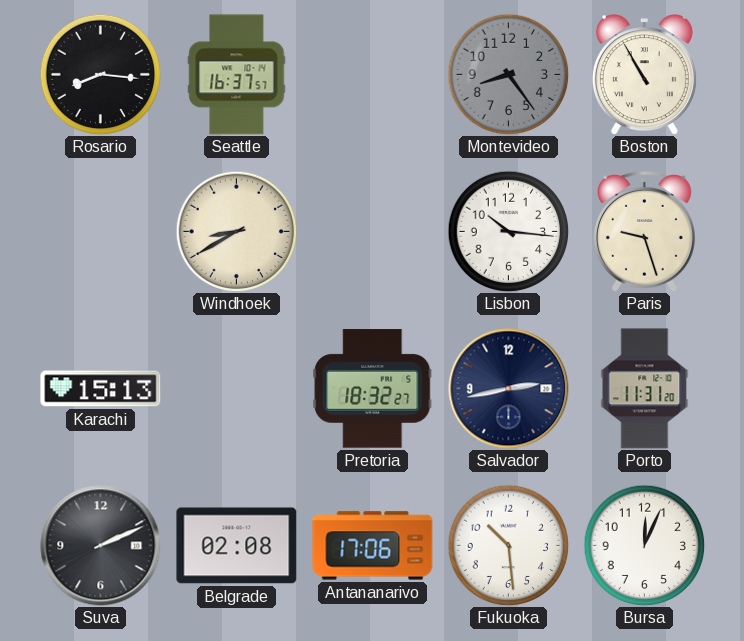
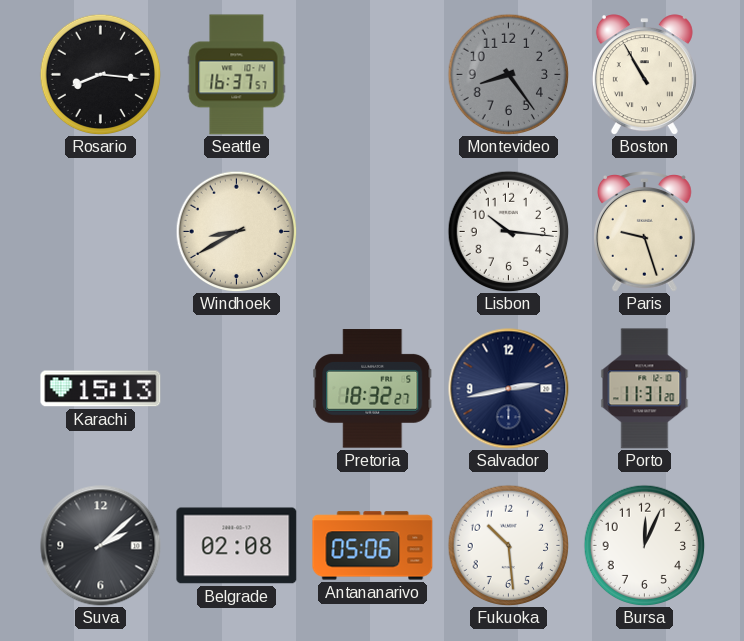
Suva: 2:11 -> 2:08
Antananarivo: 17:06 -> 05:06
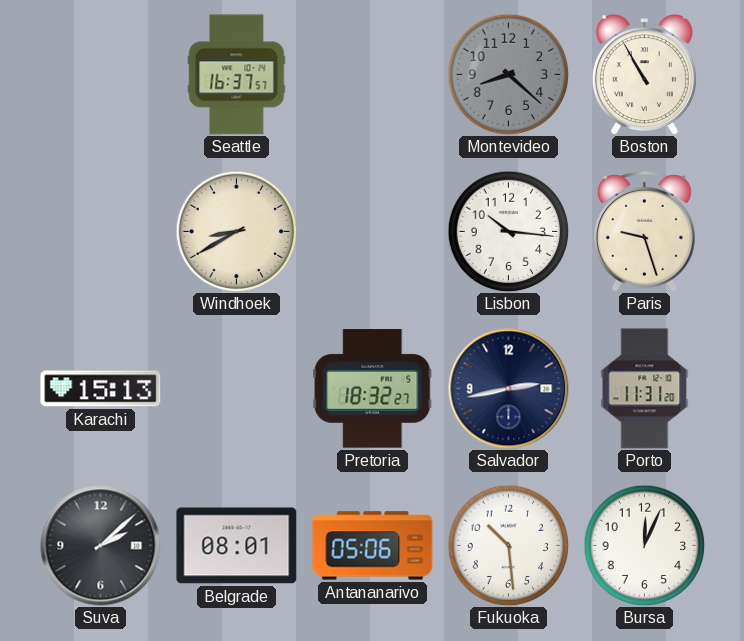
Rosario: 8:16 -> none
Montevideo: 8:24 -> 8:22
Belgrade: 02:08 -> 08:01
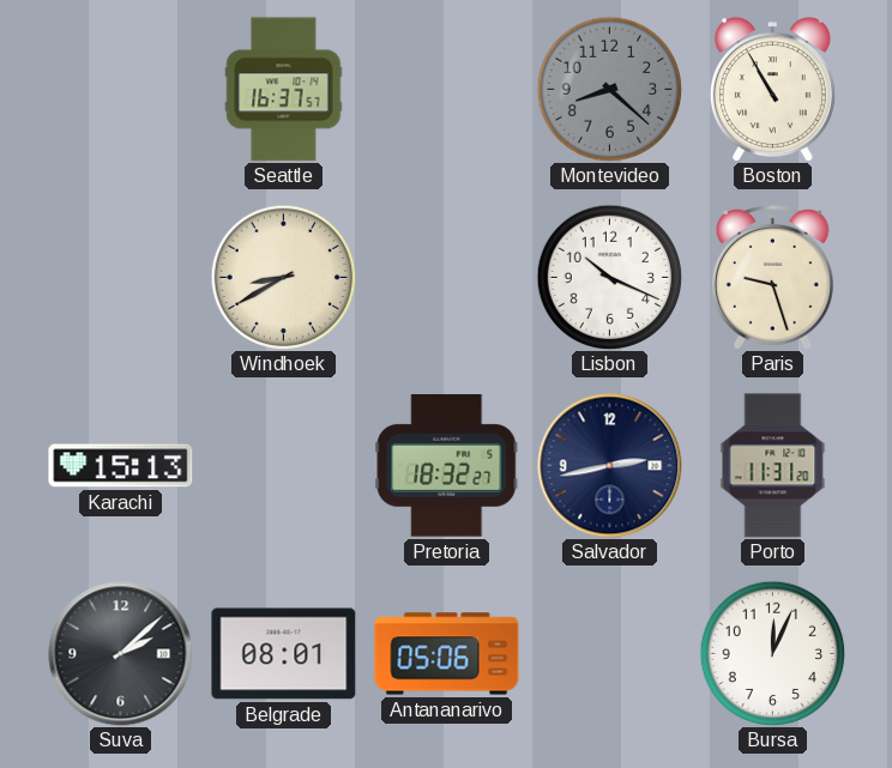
Lisbon: 10:16 -> 10:19
Fukuoka: 10:29 -> none
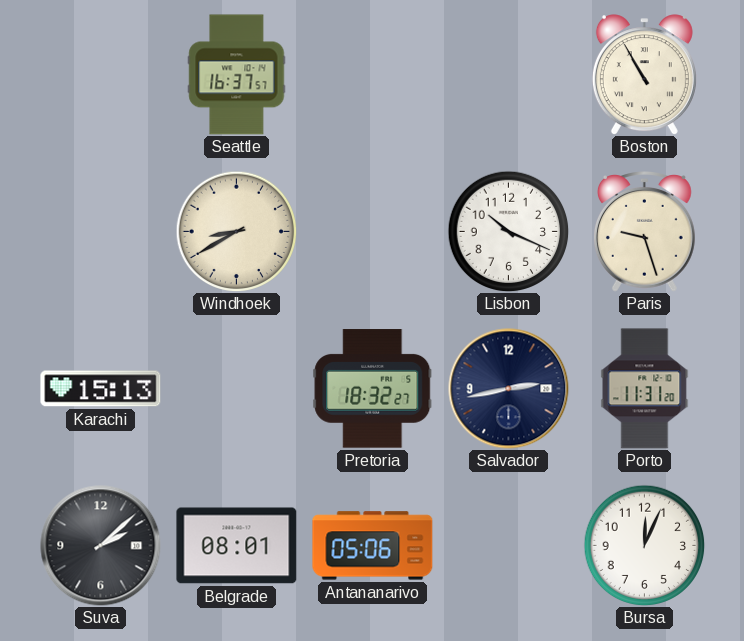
Montevideo: 8:22 -> none
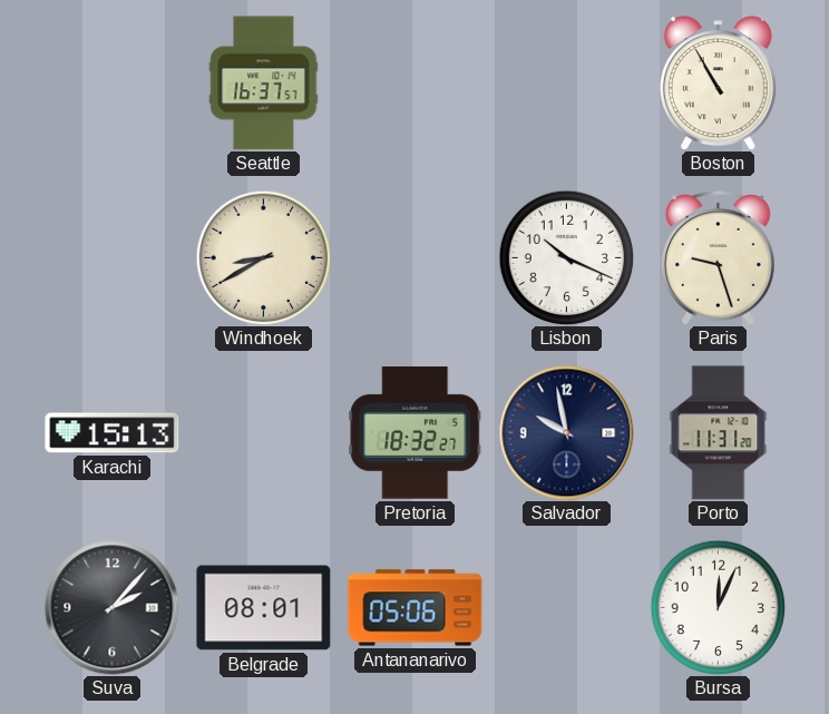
Salvador: 2:43 -> 9:58
Suva: 2:08 -> 2:07
